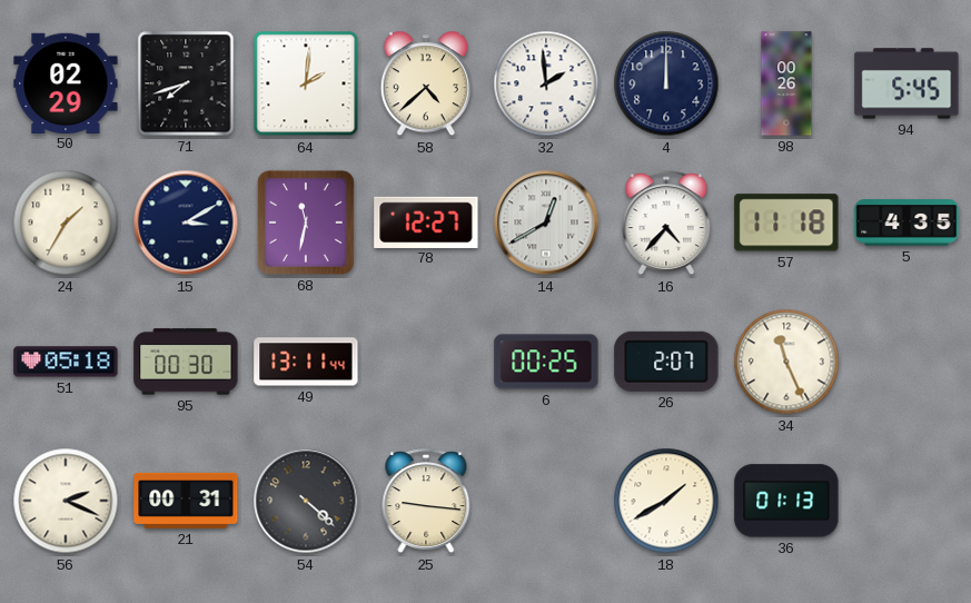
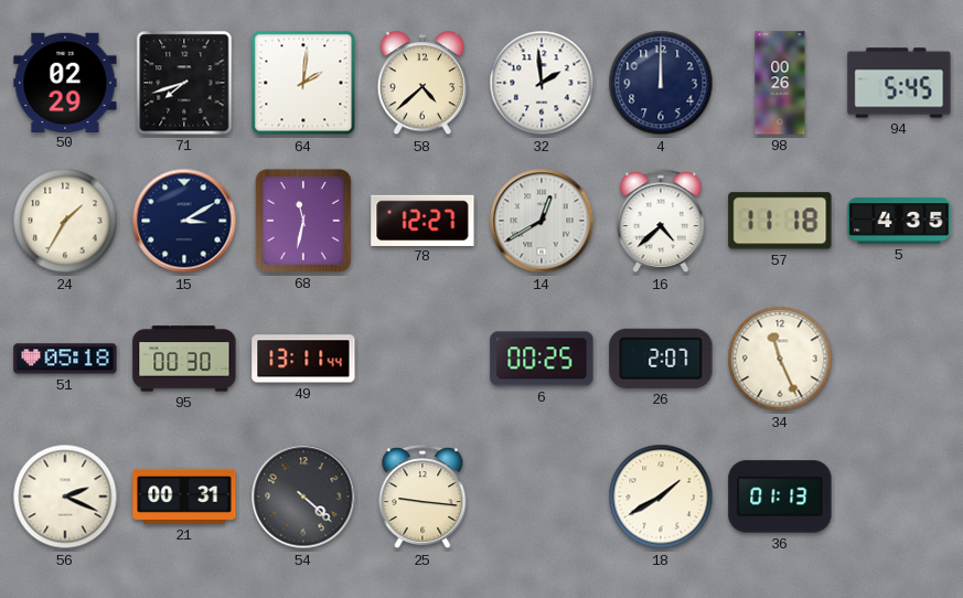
16: 4:37 -> 4:38
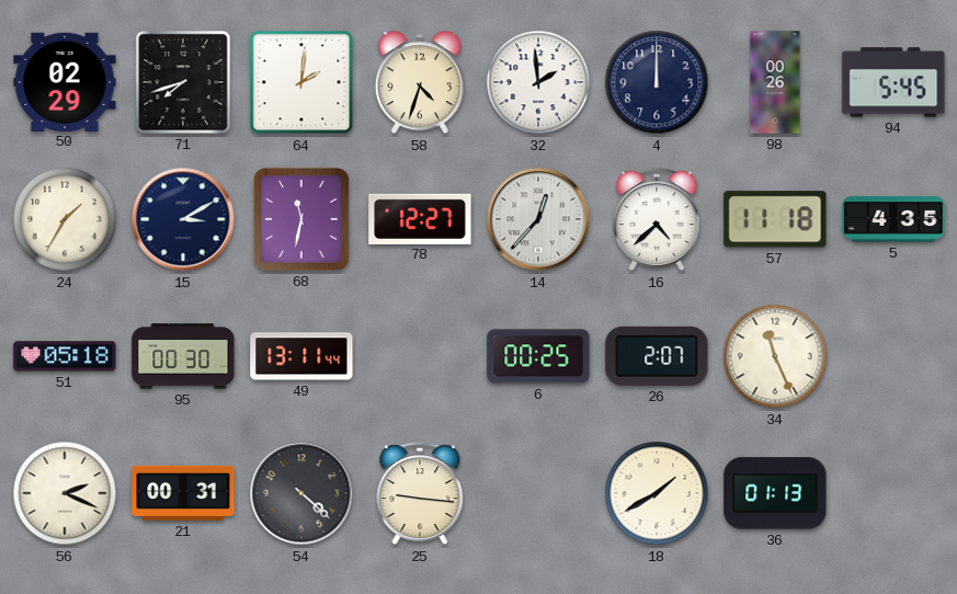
58: 4:38 -> 4:33
14: 12:40 -> 12:37
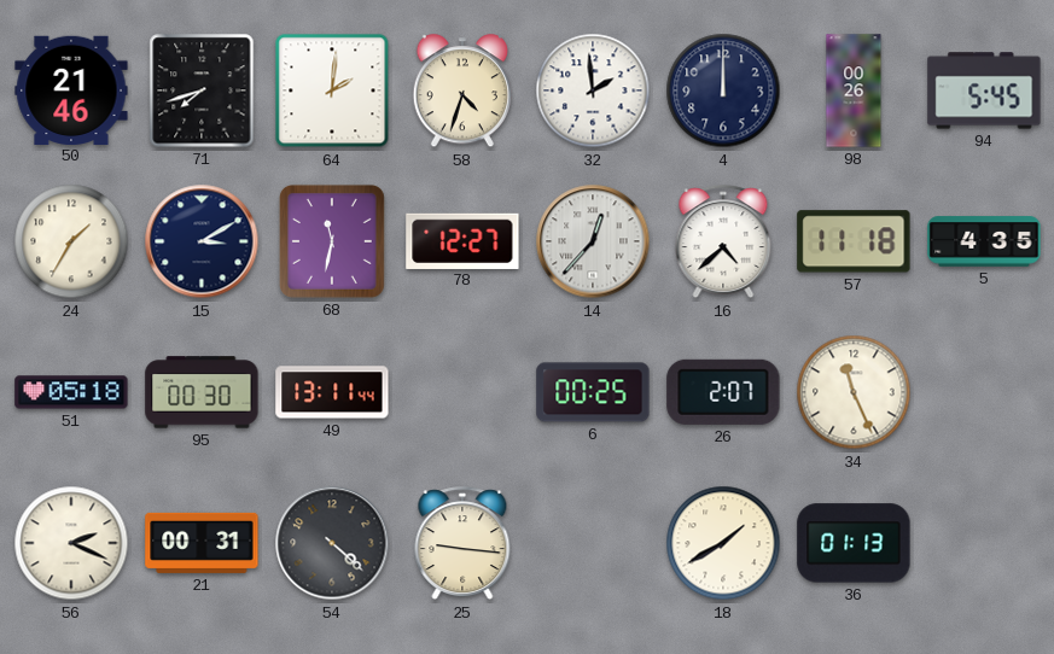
50: 02:29 -> 21:46
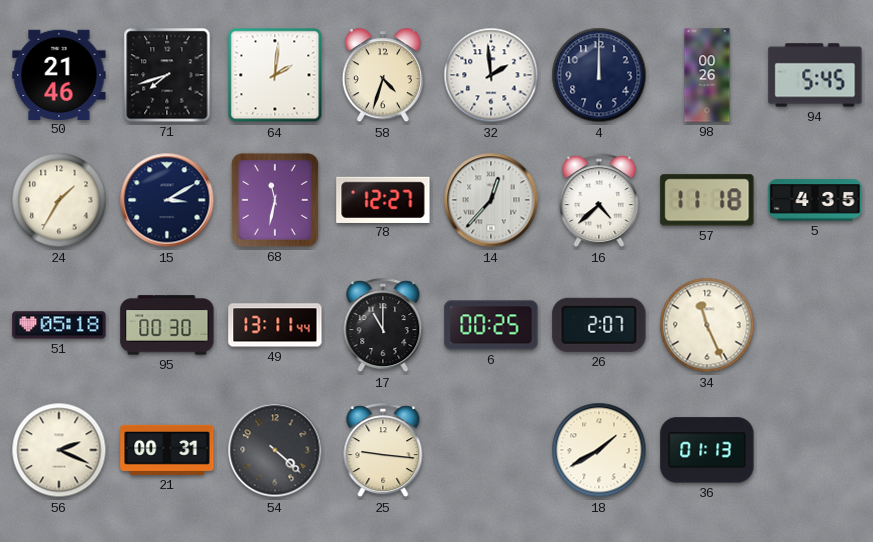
17: none -> 11:00
